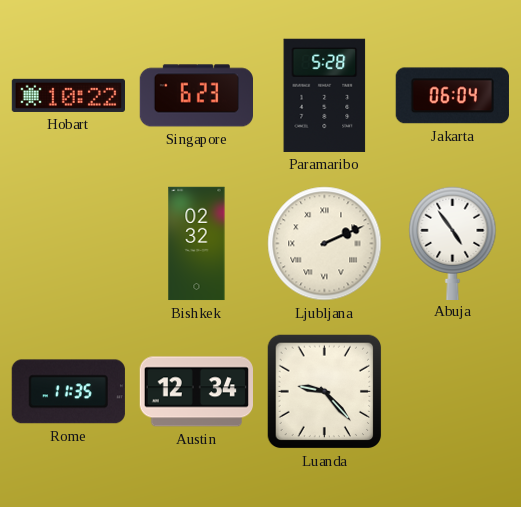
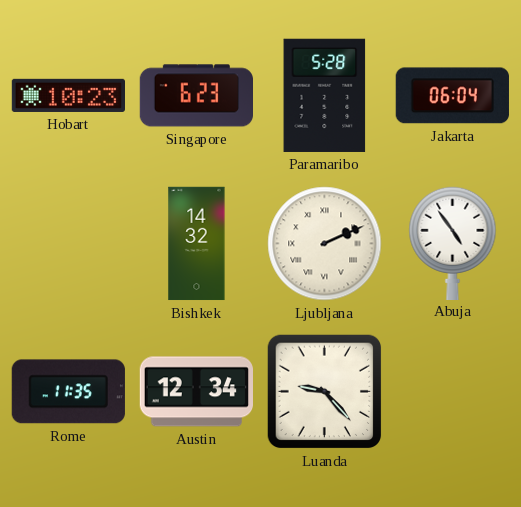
Hobart: 10:22 -> 10:23
Bishkek: 02:32 -> 14:32
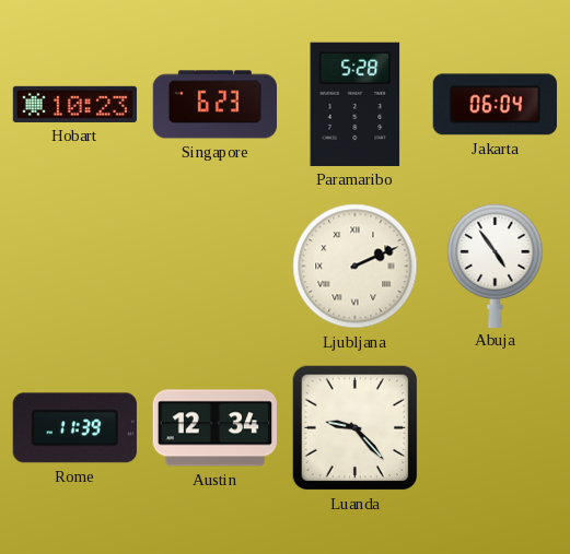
Bishkek: 14:32 -> none
Rome: 11:35 -> 11:39
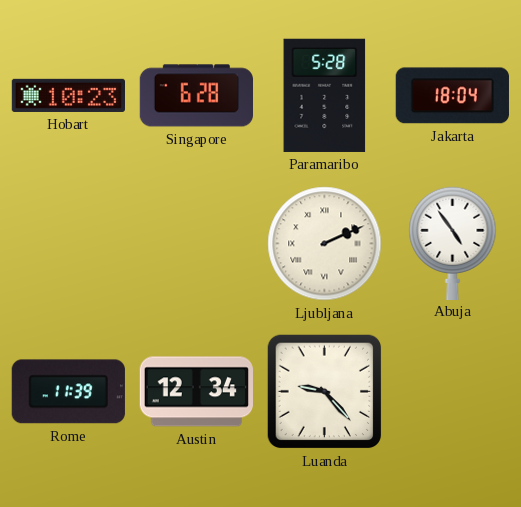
Singapore: 6:23 -> 6:28
Jakarta: 06:04 -> 18:04
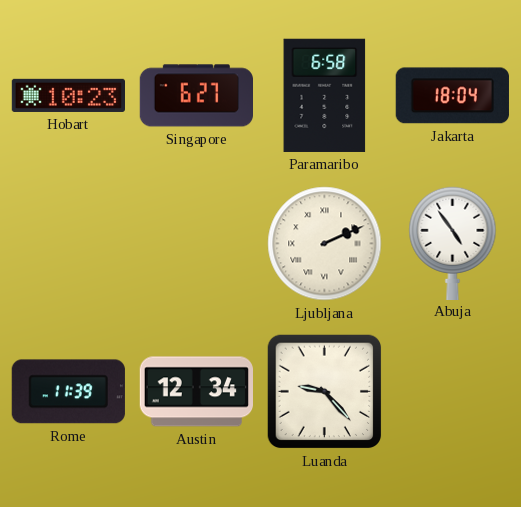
Singapore: 6:28 -> 6:27
Paramaribo: 5:28 -> 6:58
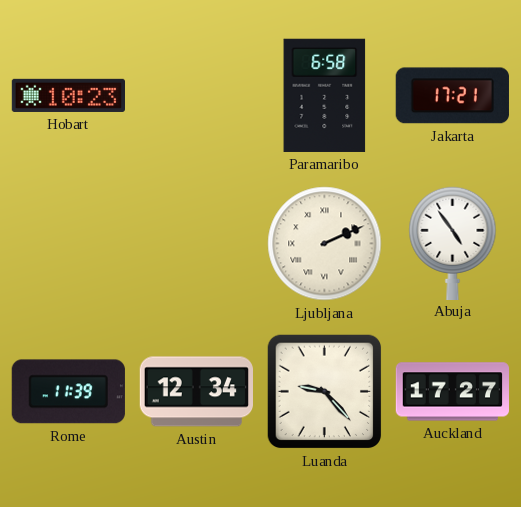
Singapore: 6:27 -> none
Jakarta: 18:04 -> 17:21
Auckland: none -> 17:27
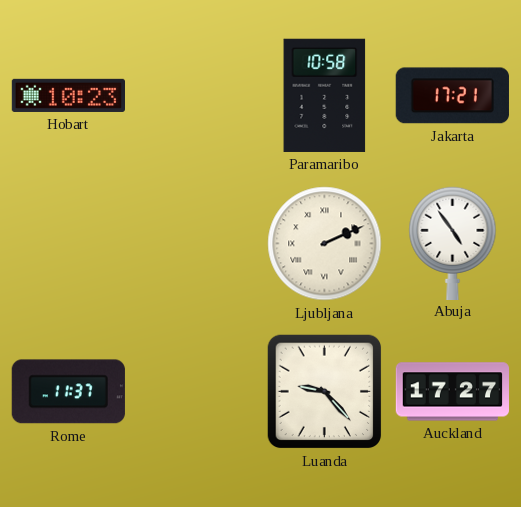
Paramaribo: 6:58 -> 10:58
Rome: 11:39 -> 11:37
Austin: 12:34 -> none
